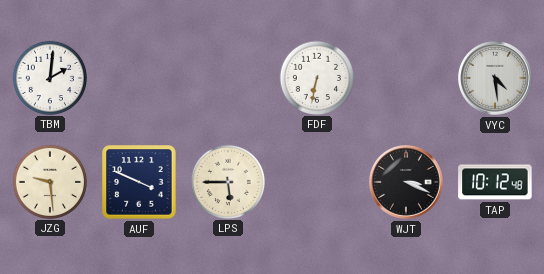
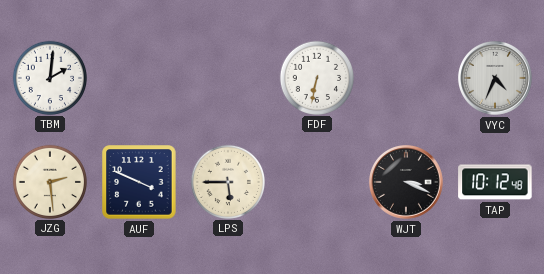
VYC: 4:29 -> 4:34
JZG: 9:29 -> 2:29
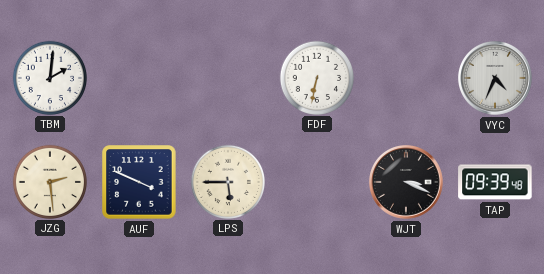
TAP: 10:12 -> 09:39
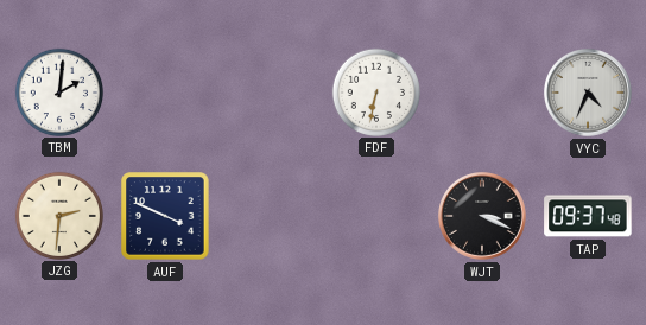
JZG: 2:29 -> 2:31
LPS: 5:45 -> none
TAP: 09:39 -> 09:37
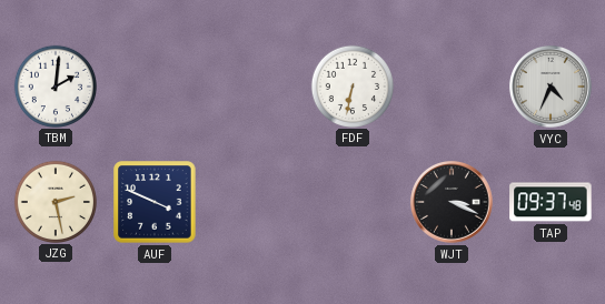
JZG: 2:31 -> 2:28
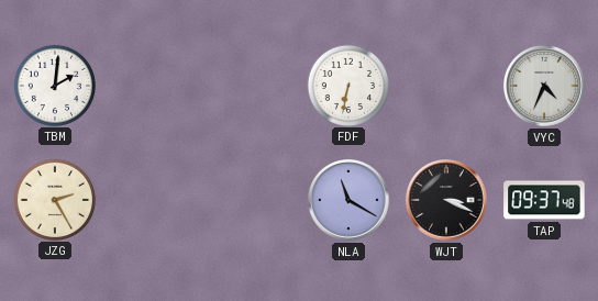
JZG: 2:28 -> 2:25
AUF: 3:49 -> none
NLA: none -> 11:20
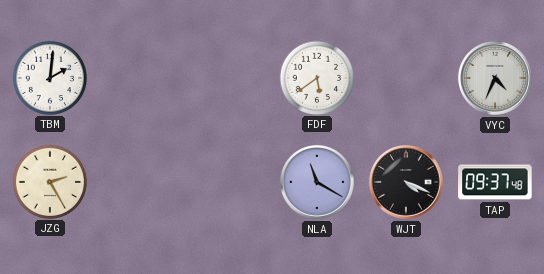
FDF: 6:32 -> 5:39
WJT: 3:19 -> 4:19
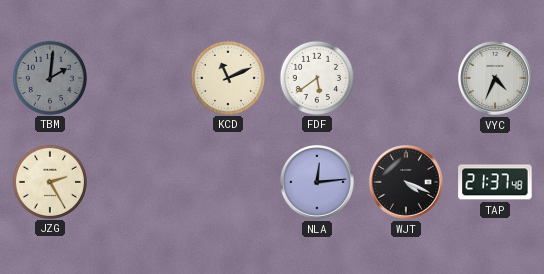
TBM dial: white -> grey
KCD: none -> 11:11
NLA: 11:20 -> 12:14
TAP: 09:37 -> 21:37
